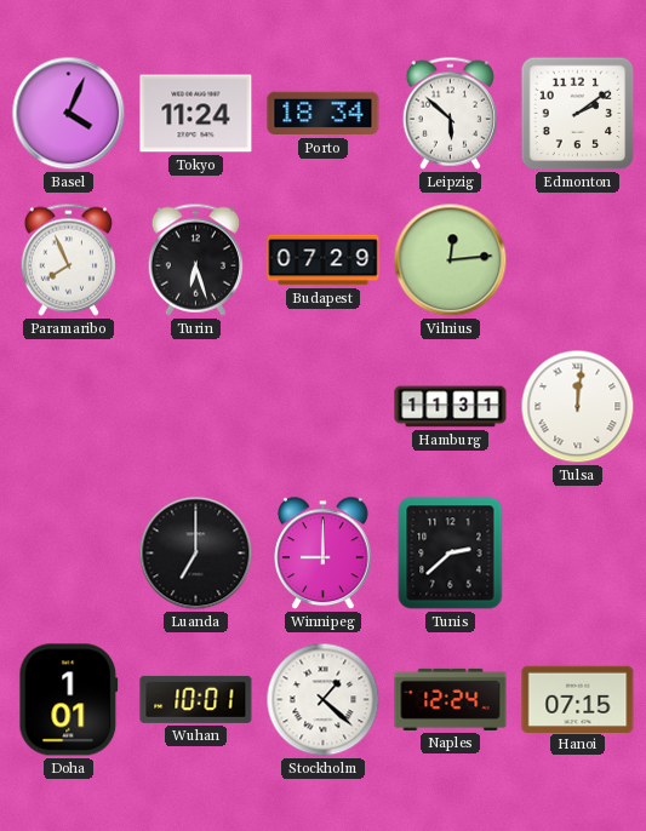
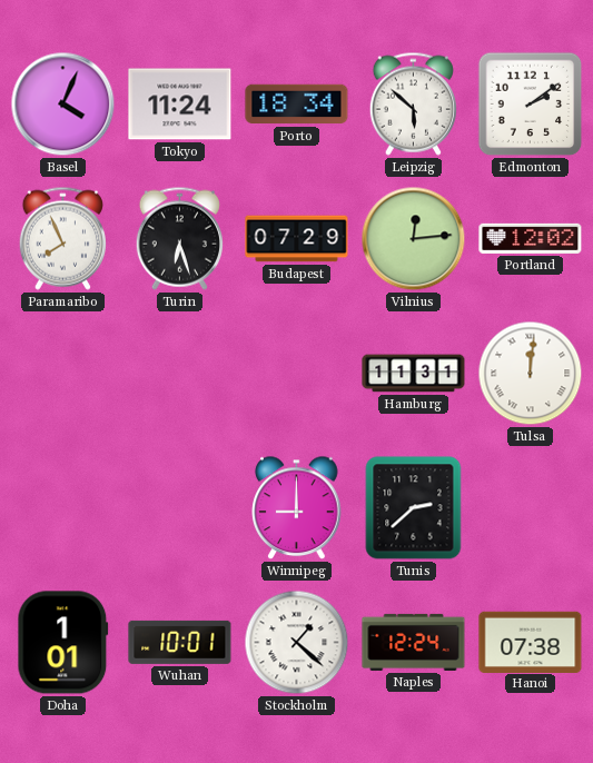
Portland: none -> 12:02
Luanda: 7:00 -> none
Hanoi: 07:15 -> 07:38
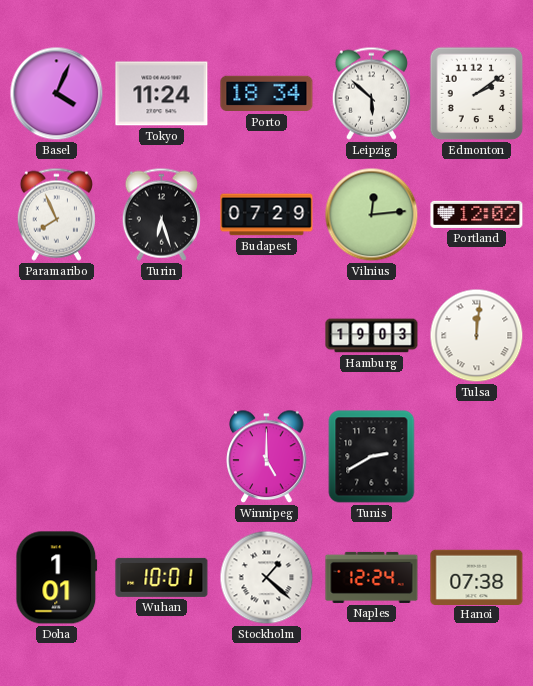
Hamburg: 11:31 -> 19:03
Winnipeg: 9:00 -> 5:00
Tunis: 2:38 -> 2:40
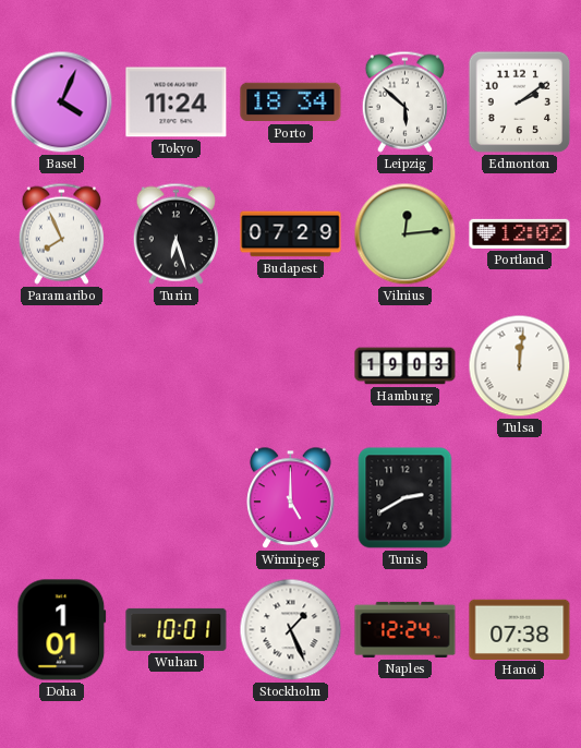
Stockholm: 1:22 -> 1:26
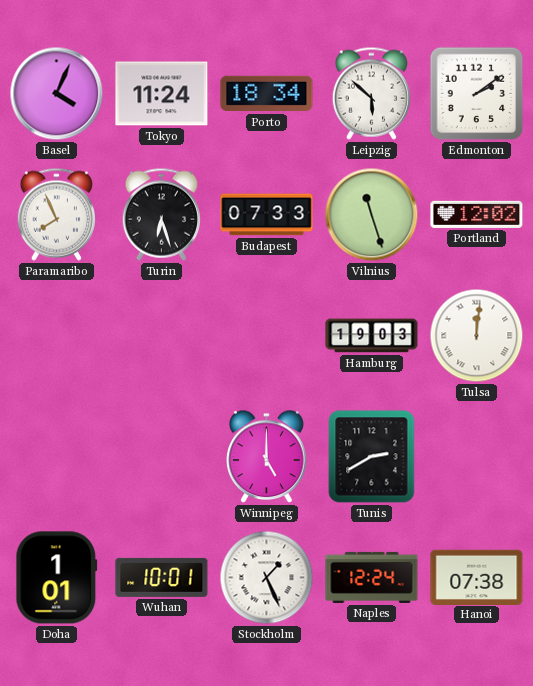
Budapest: 07:29 -> 07:33
Vilnius: 12:14 -> 11:27
